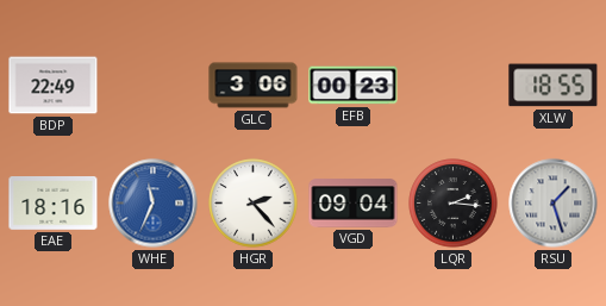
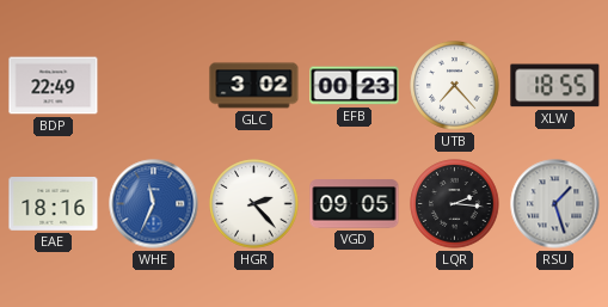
GLC: 3:06 -> 3:02
UTB: none -> 7:23
VGD: 09:04 -> 09:05
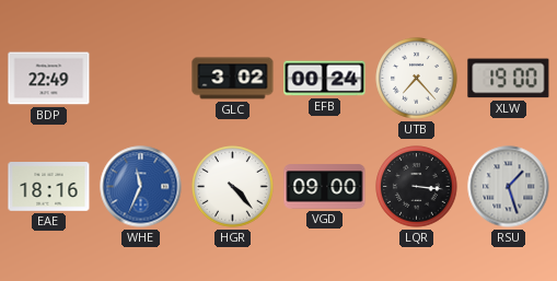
EFB: 00:23 -> 00:24
XLW: 18:55 -> 19:00
HGR: 2:23 -> 4:23
VGD: 09:05 -> 09:00
LQR: 2:16 -> 3:16
